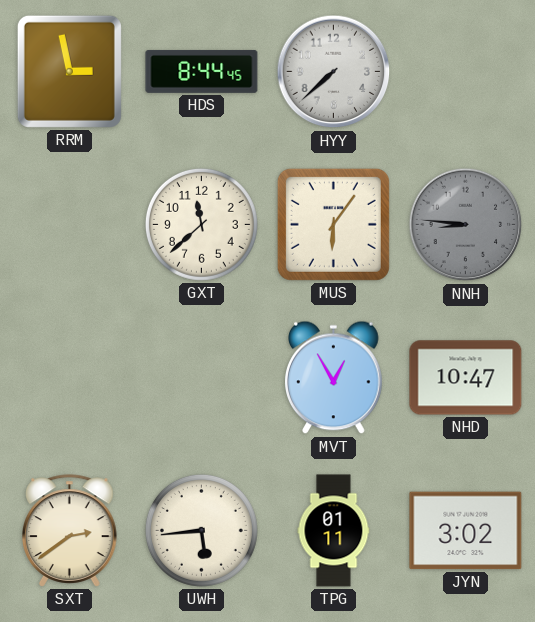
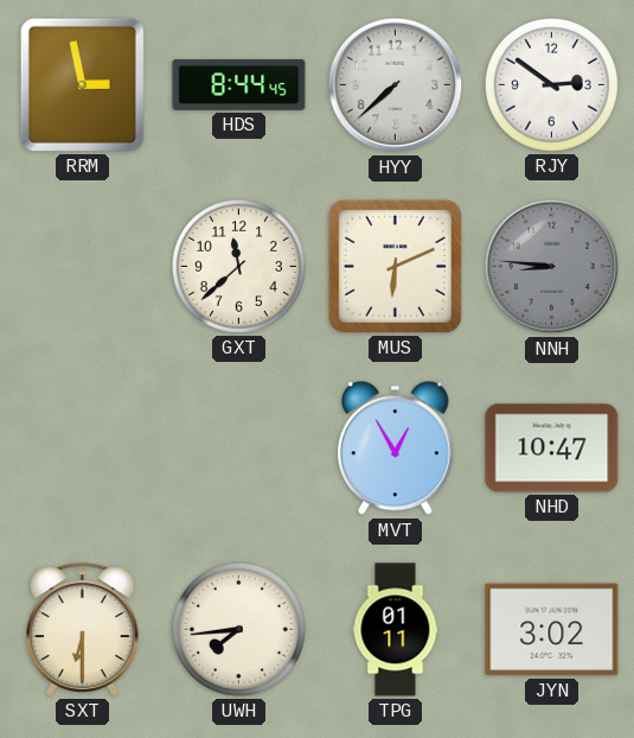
RJY: none -> 2:51
MUS: 6:06 -> 6:11
SXT: 2:39 -> 6:30
UWH: 5:44 -> 7:44
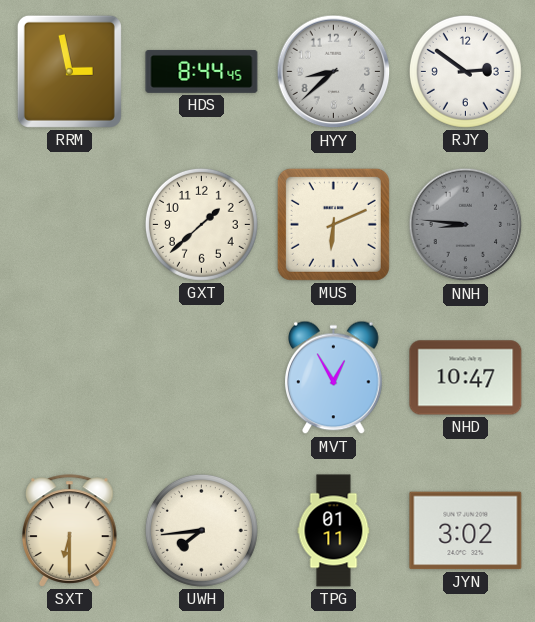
HYY: 7:38 -> 8:38
GXT: 11:38 -> 1:38
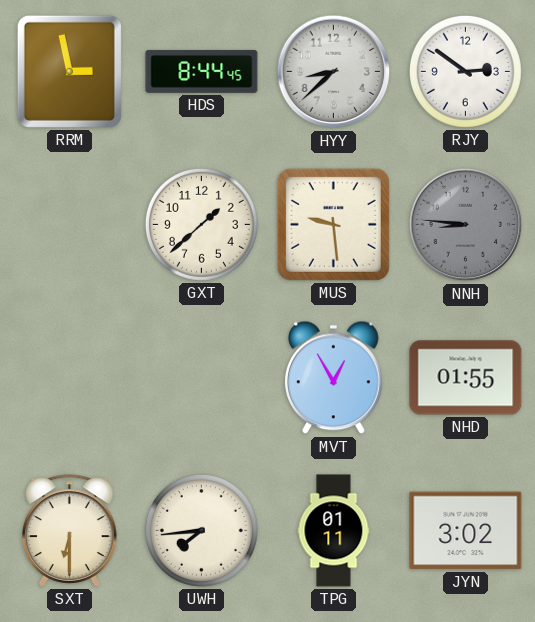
MUS: 6:11 -> 9:29
NHD: 10:47 -> 01:55
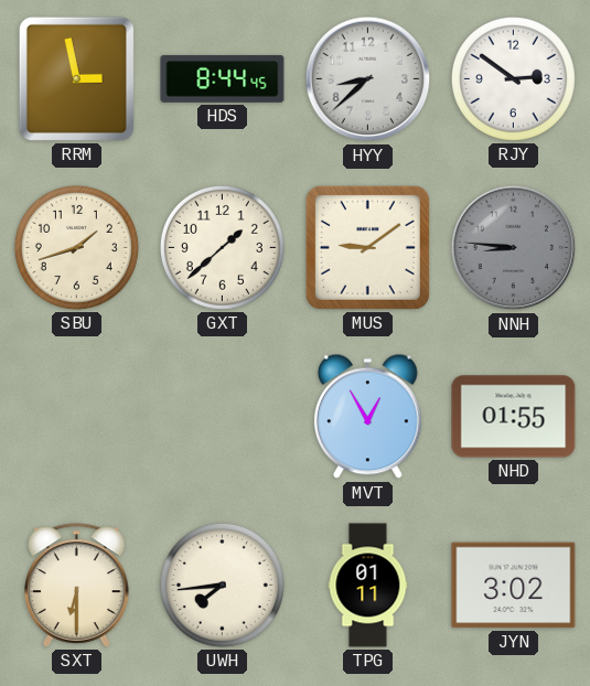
SBU: none -> 1:42
MUS: 9:29 -> 9:09
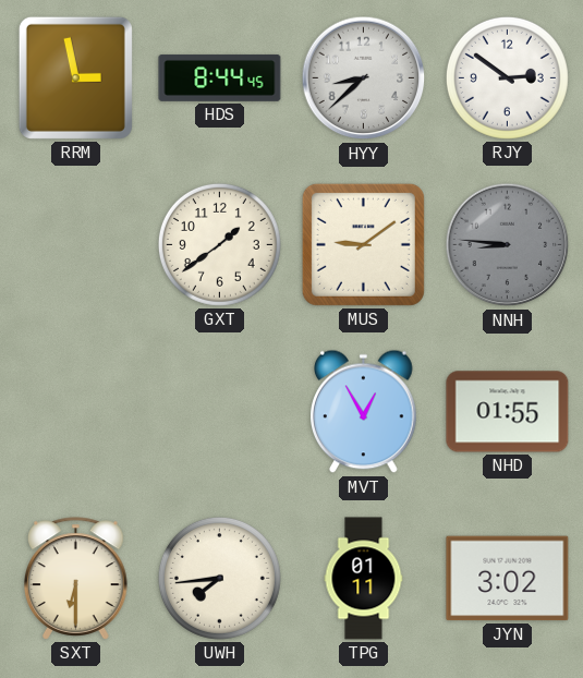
SBU: 1:42 -> none
GXT: 1:38 -> 1:39
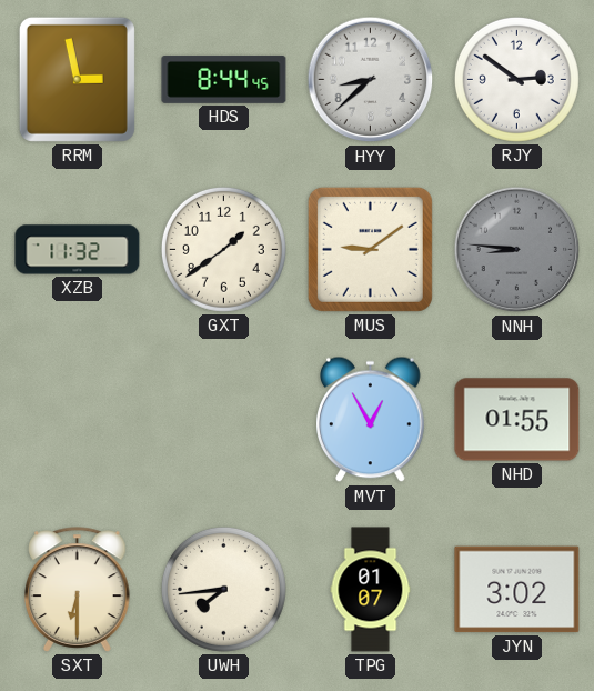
XZB: none -> 11:32
TPG: 01:11 -> 01:07
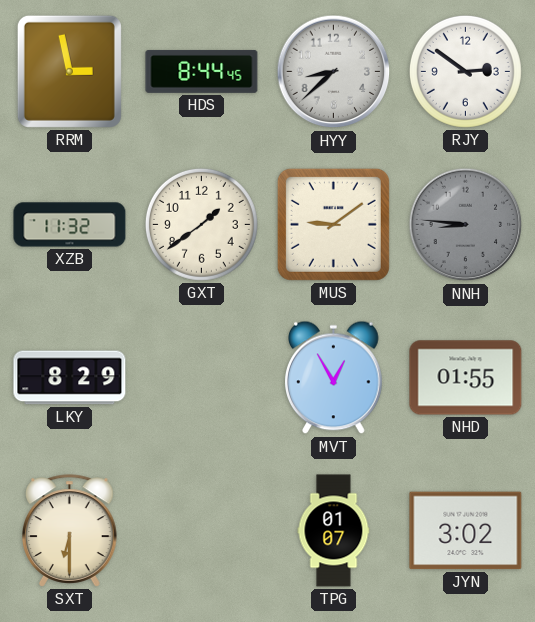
LKY: none -> 8:29
UWH: 7:44 -> none
